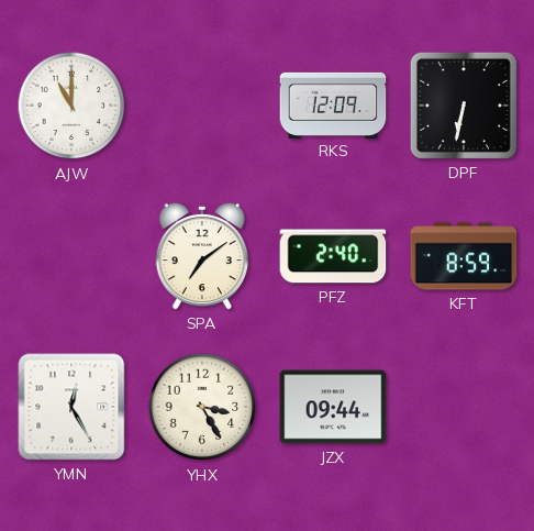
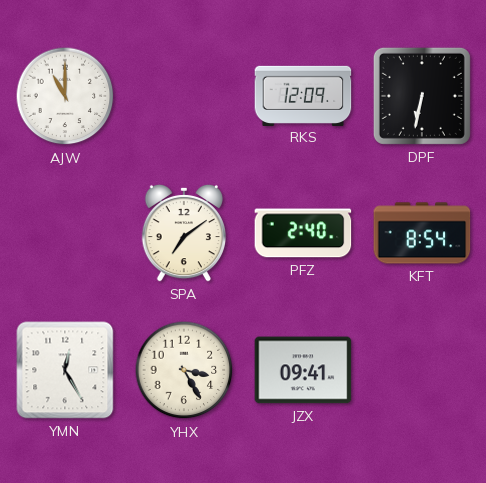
KFT: 8:59 -> 8:54
JZX: 09:44 -> 09:41
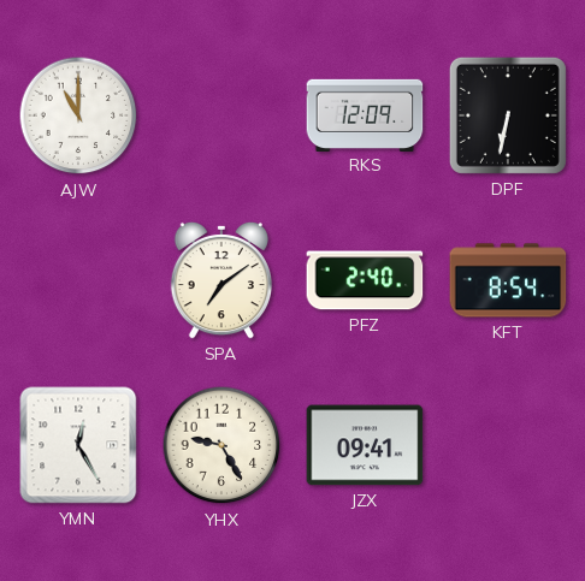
YHX: 3:25 -> 9:25
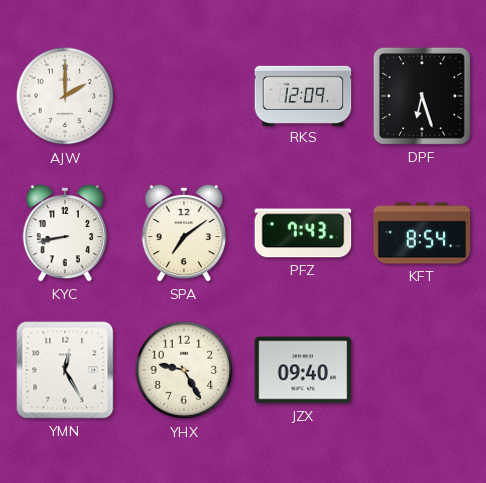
AJW: 11:00 -> 2:00
DPF: 6:32 -> 6:27
KYC: none -> 8:43
PFZ: 2:40 -> 7:43
JZX: 09:41 -> 09:40
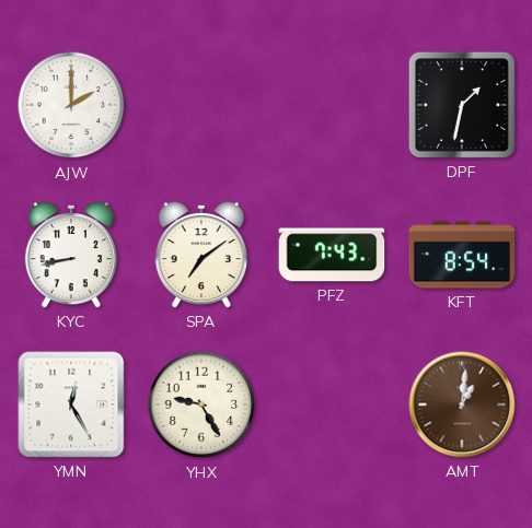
RKS: 12:09 -> none
DPF: 6:27 -> 1:32
JZX: 09:40 -> none
AMT: none -> 1:01
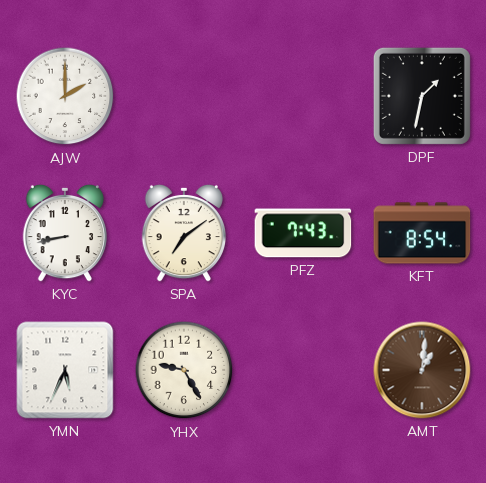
YMN: 12:25 -> 5:34
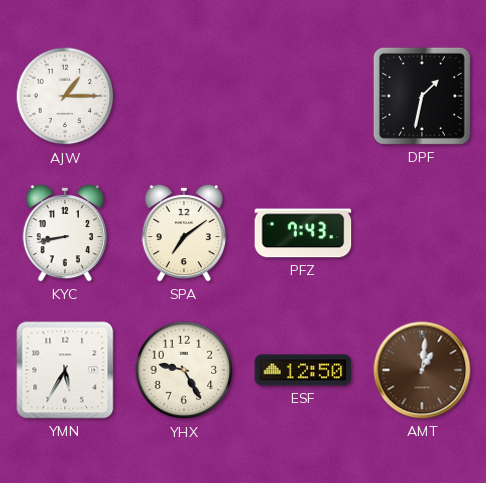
AJW: 2:00 -> 1:15
KFT: 8:54 -> none
YMN: 5:34 -> 5:35
ESF: none -> 12:50
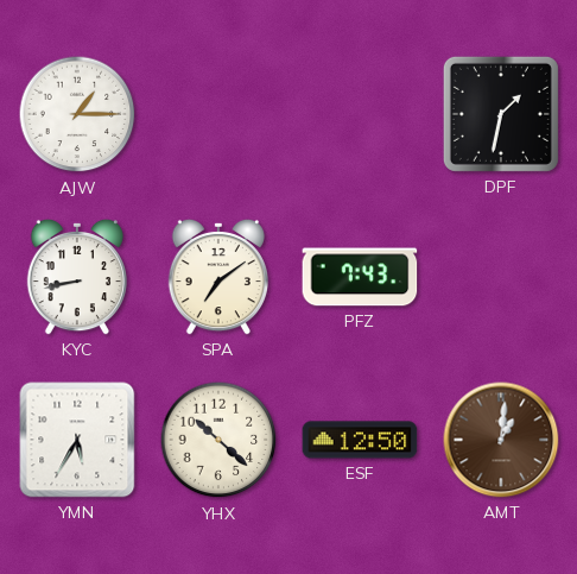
YHX: 9:25 -> 10:22
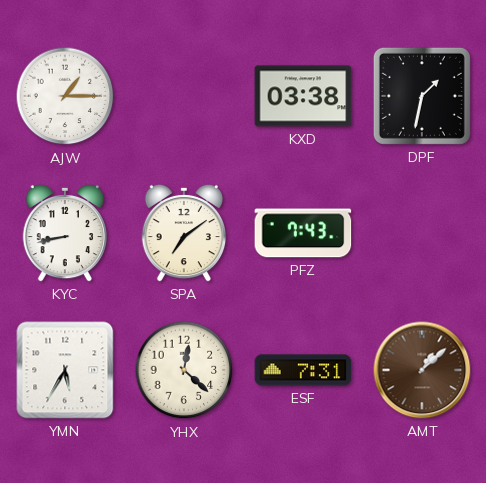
KXD: none -> 03:38
YHX: 10:22 -> 12:22
ESF: 12:50 -> 7:31
AMT: 1:01 -> 1:08
